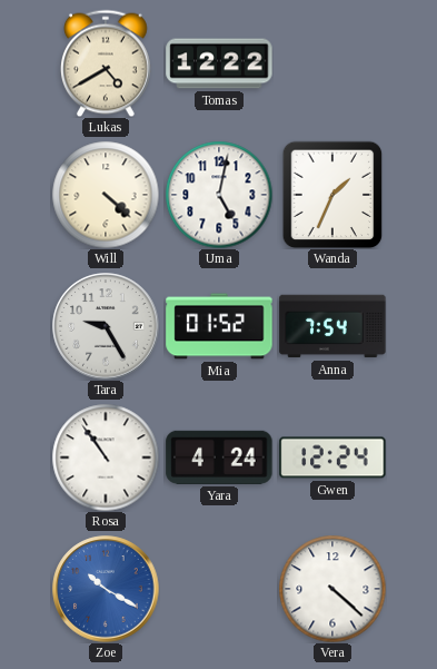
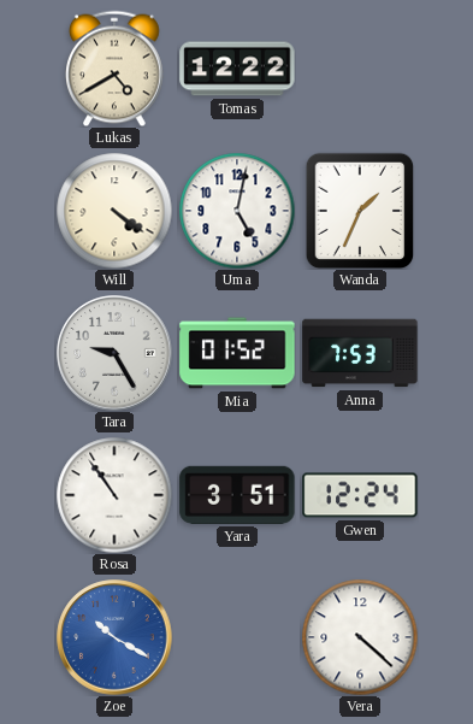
Will: 4:22 -> 4:21
Anna: 7:54 -> 7:53
Yara: 4:24 -> 3:51
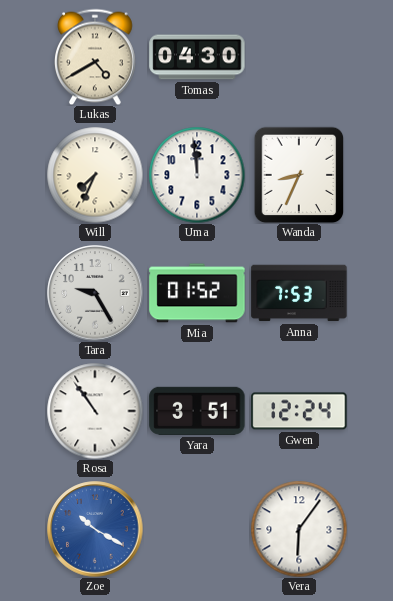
Tomas: 12:22 -> 04:30
Will: 4:21 -> 7:34
Uma: 5:02 -> 11:59
Wanda: 1:34 -> 8:34
Vera: 4:22 -> 6:06
